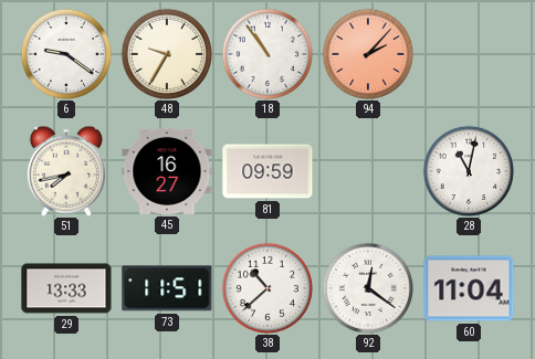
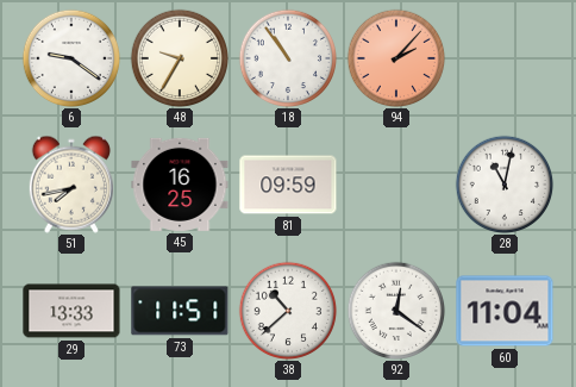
45: 16:27 -> 16:25
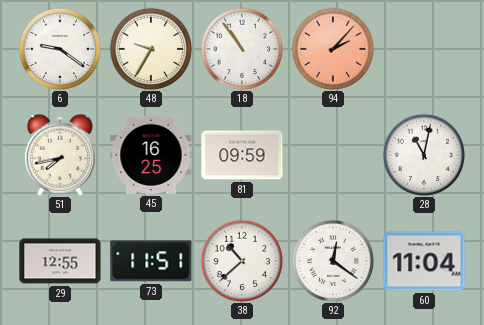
29: 13:33 -> 12:55
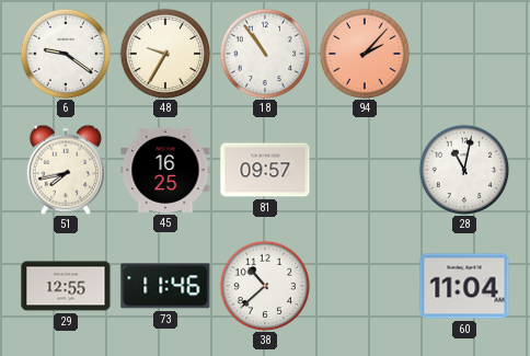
81: 09:59 -> 09:57
73: 11:51 -> 11:46
92: 12:21 -> none
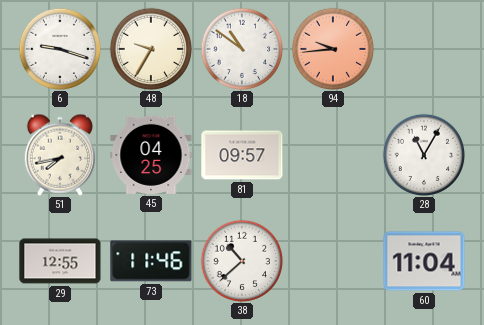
6: 9:21 -> 9:18
18: 10:54 -> 10:51
94: 2:07 -> 9:44
45: 16:25 -> 04:25
28: 11:02 -> 11:05
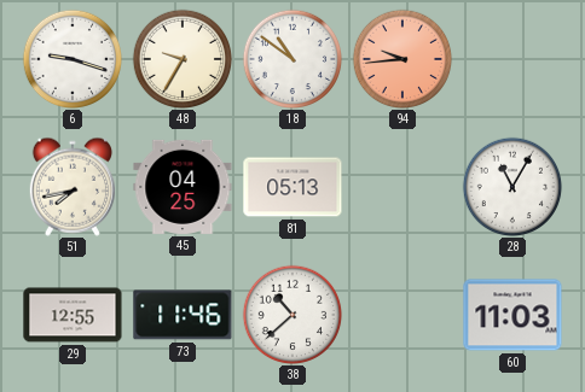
81: 09:57 -> 05:13
60: 11:04 -> 11:03
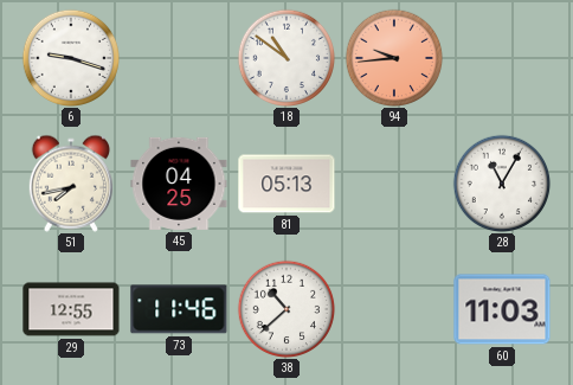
48: 9:35 -> none
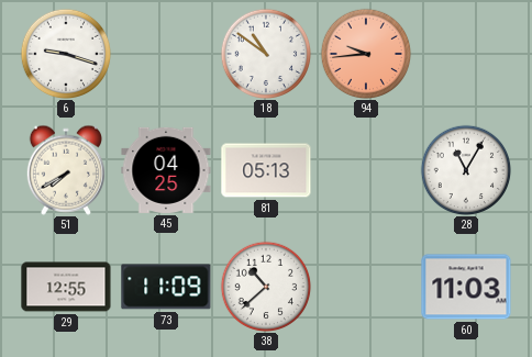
51: 7:43 -> 7:40
73: 11:46 -> 11:09
